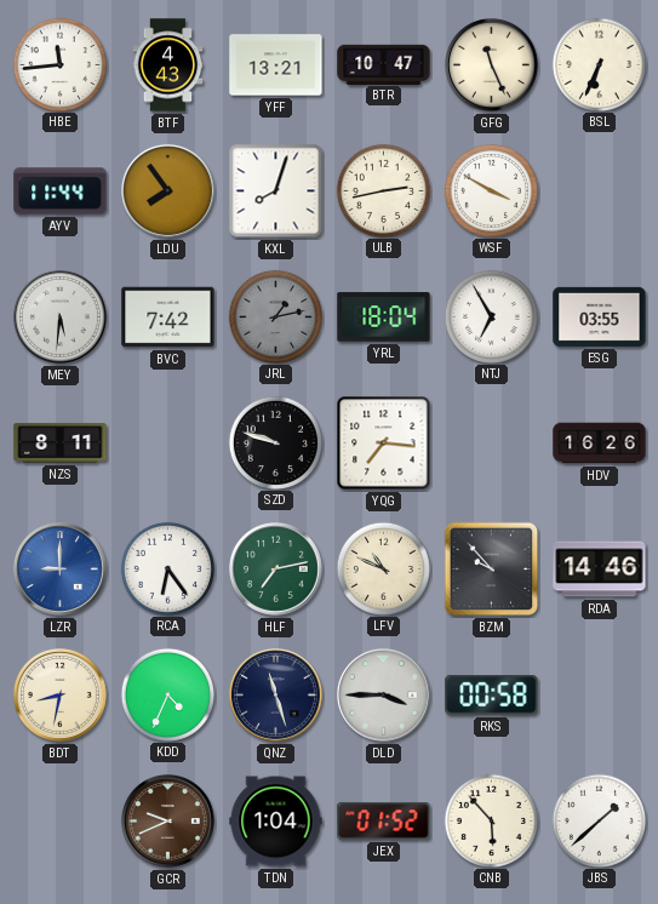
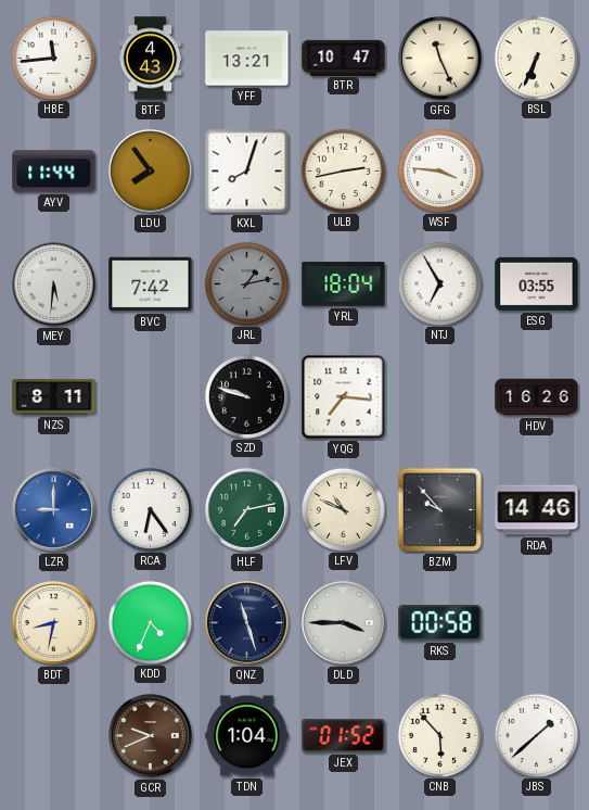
WSF: 3:50 -> 3:46
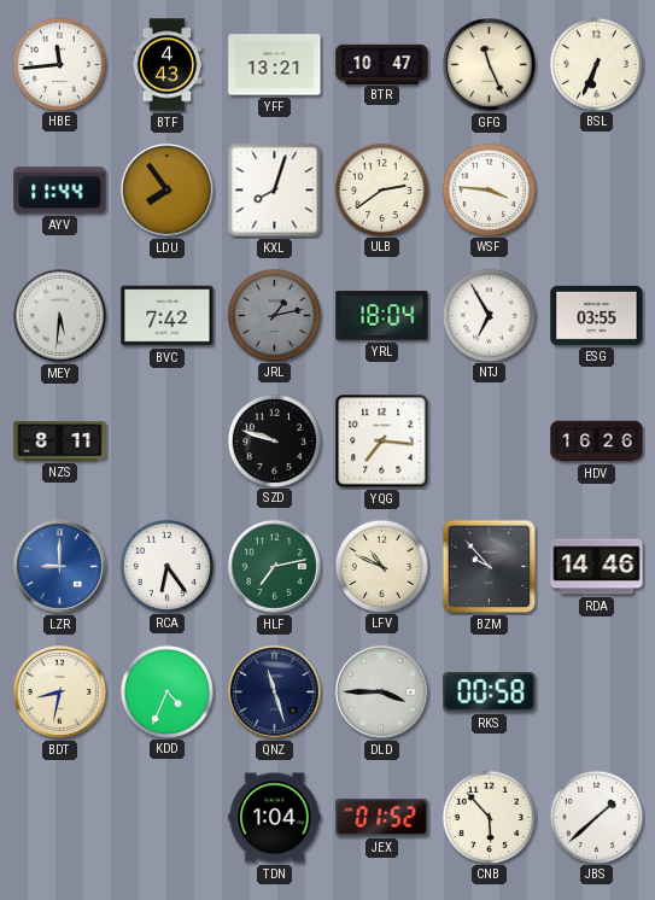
ULB: 2:43 -> 2:39
GCR: 9:41 -> none
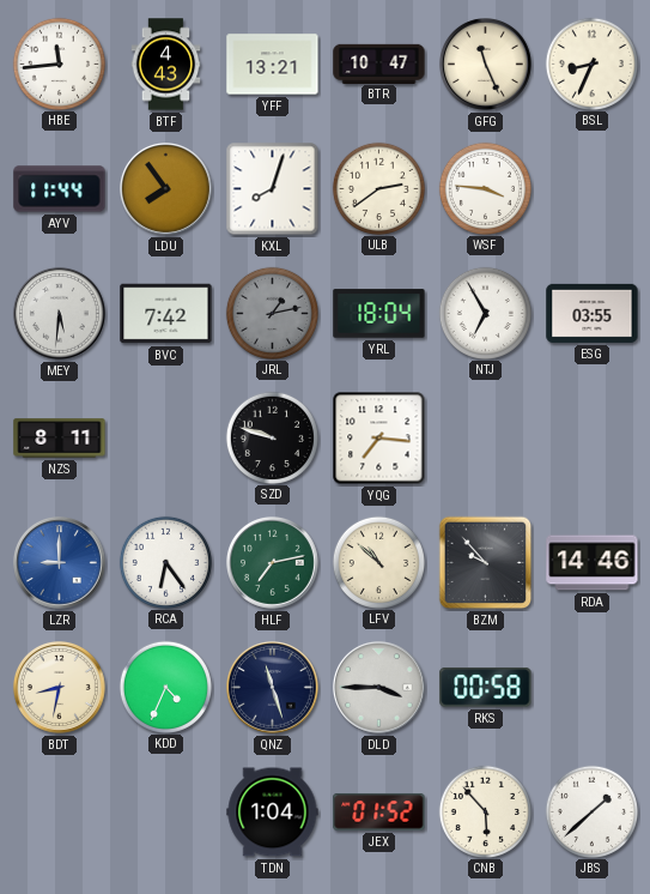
BSL: 6:34 -> 8:34
HDV: 16:26 -> none
LFV: 10:49 -> 10:52
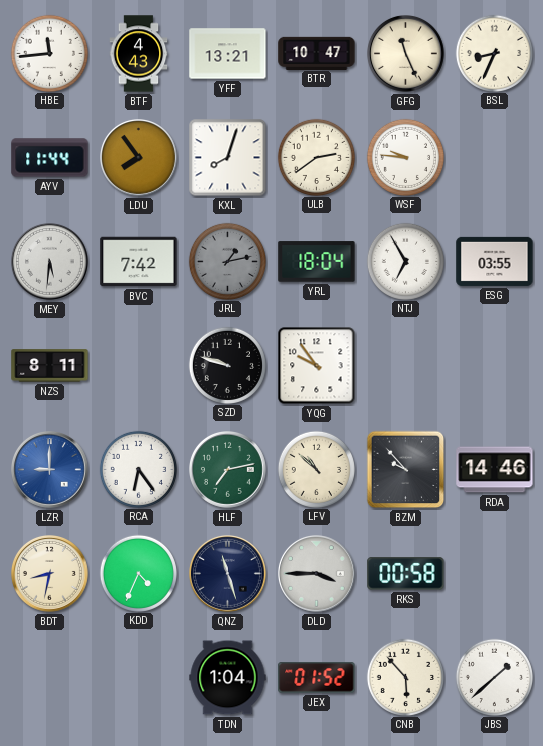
WSF: 3:46 -> 9:46
YQG: 7:16 -> 9:54
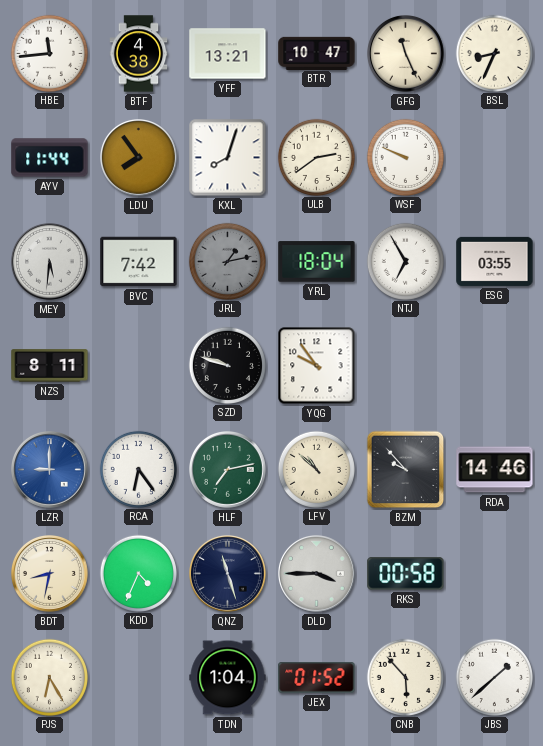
BTF: 4:43 -> 4:38
WSF: 9:46 -> 9:49
PJS: none -> 6:25
